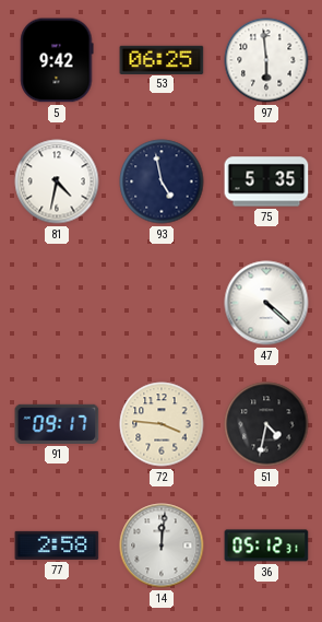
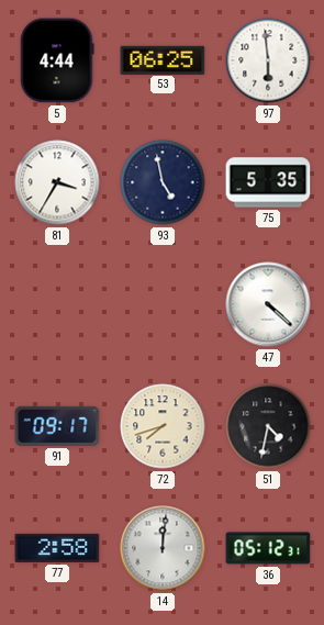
5: 9:42 -> 4:44
81: 4:32 -> 3:35
72: 3:46 -> 7:42
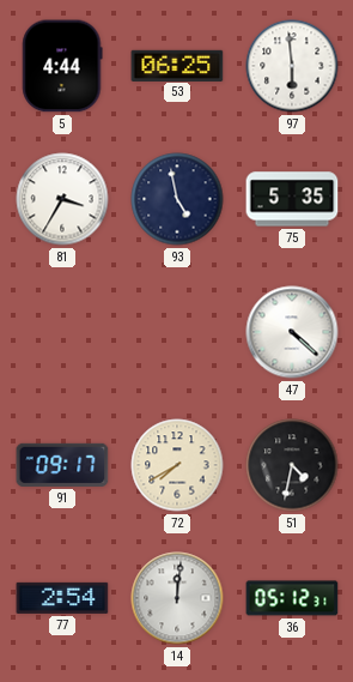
72: 7:42 -> 7:40
77: 2:58 -> 2:54
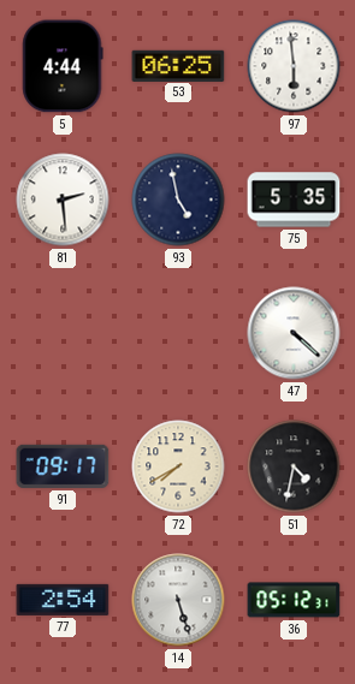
81: 3:35 -> 2:29
14: 12:01 -> 5:27
